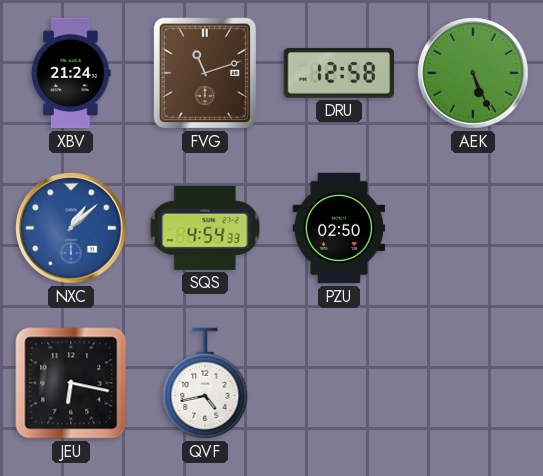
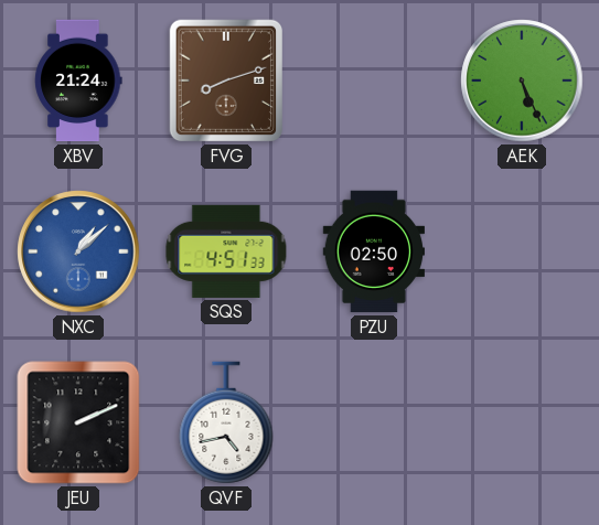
FVG: 11:12 -> 8:12
DRU: 12:58 -> none
SQS: 4:54 -> 4:51
JEU: 6:17 -> 2:11
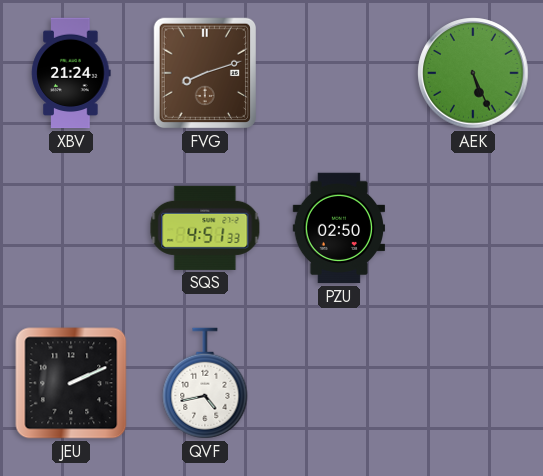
NXC: 1:08 -> none
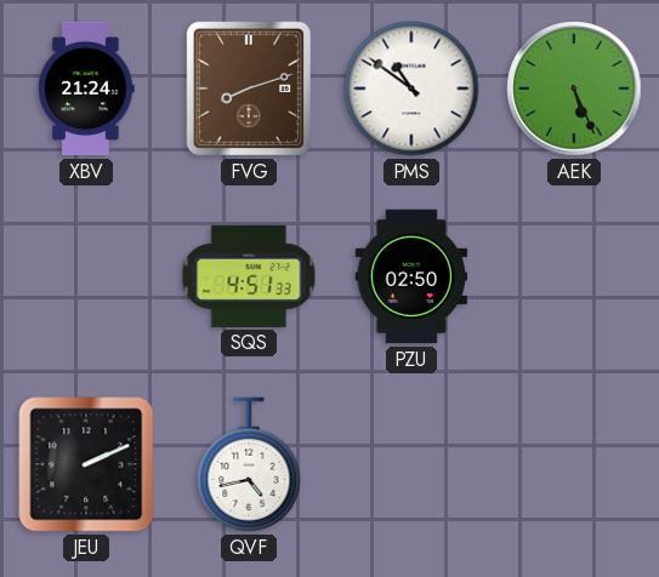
PMS: none -> 10:51
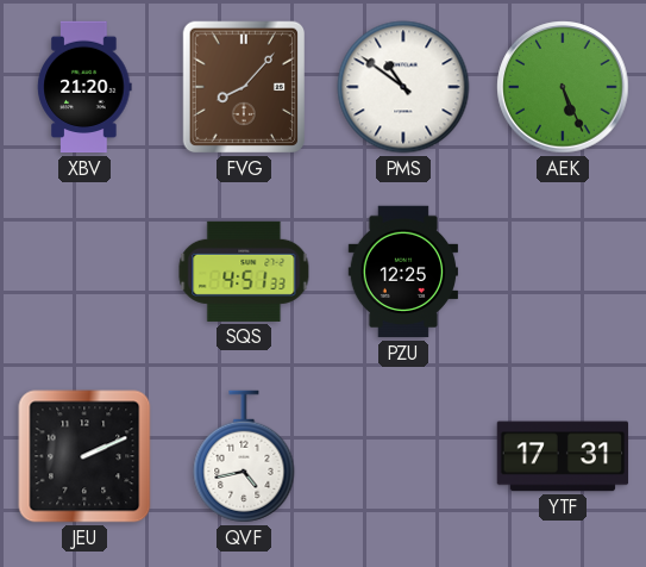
XBV: 21:24 -> 21:20
FVG: 8:12 -> 8:07
PZU: 02:50 -> 12:25
YTF: none -> 17:31
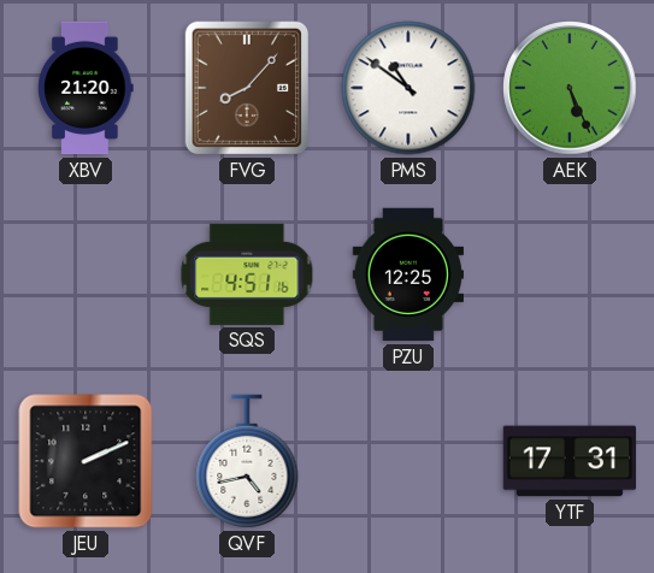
SQS: 4:51:33 -> 4:51:16
